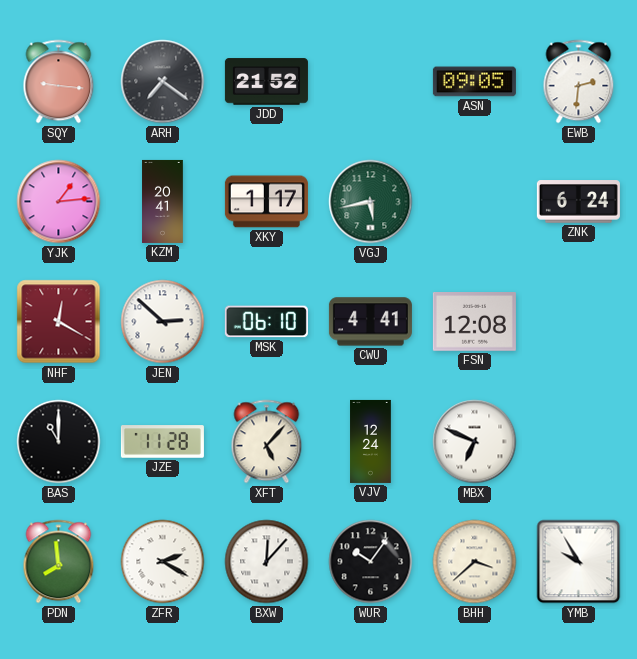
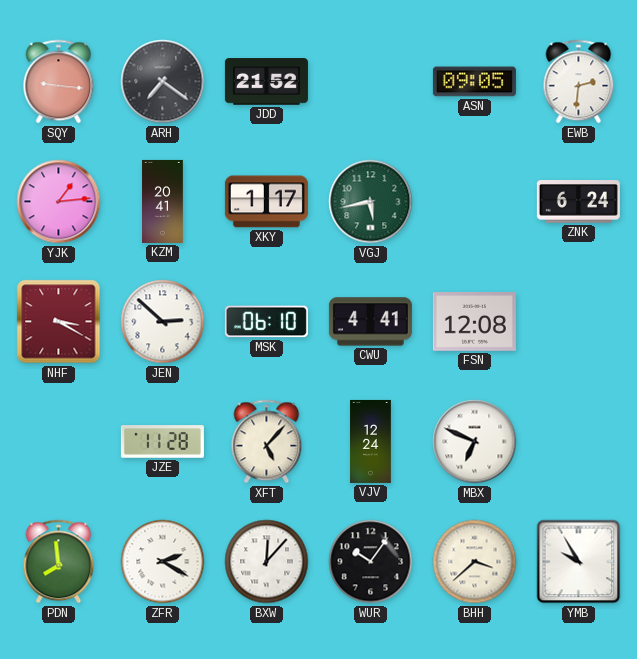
NHF: 12:20 -> 3:20
BAS: 11:00 -> none
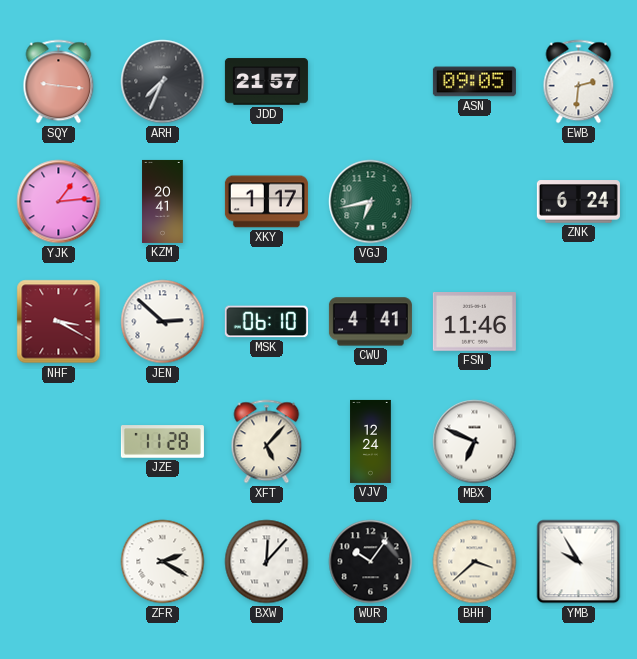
ARH: 7:21 -> 7:34
JDD: 21:52 -> 21:57
VGJ: 5:43 -> 6:43
FSN: 12:08 -> 11:46
PDN: 7:59 -> none
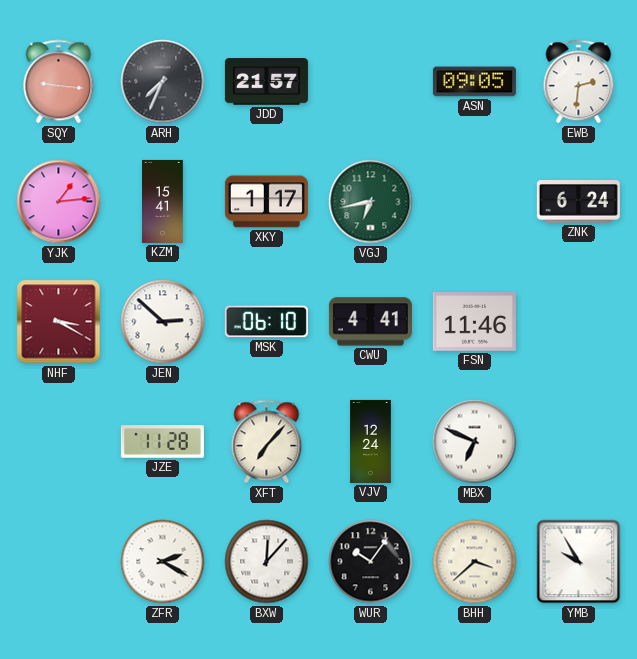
KZM: 20:41 -> 15:41
XFT: 5:07 -> 7:07
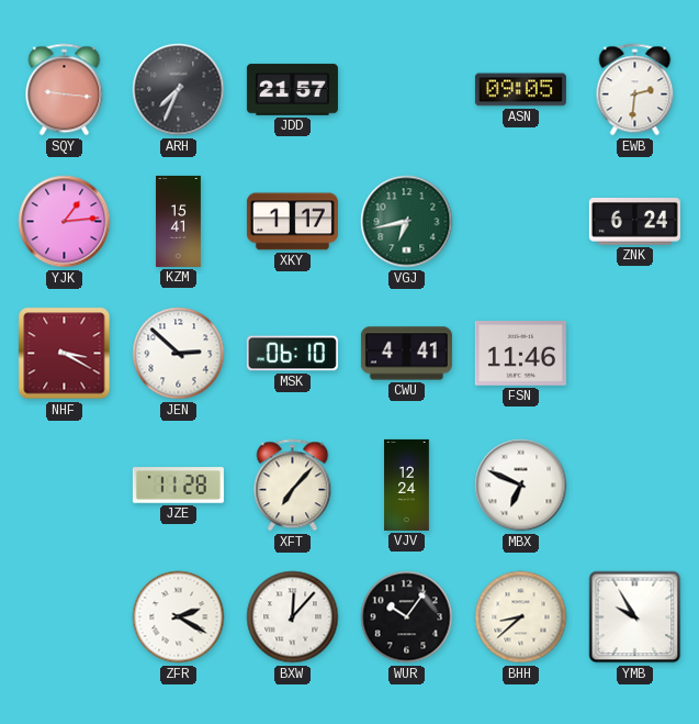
BHH: 3:38 -> 8:38
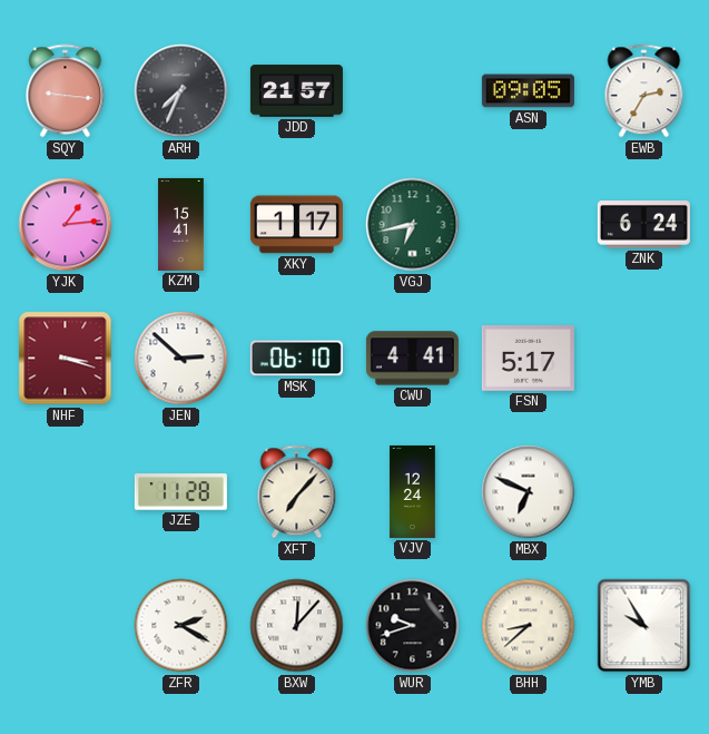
EWB: 2:31 -> 2:35
NHF: 3:20 -> 3:18
FSN: 11:46 -> 5:17
WUR: 10:06 -> 9:42
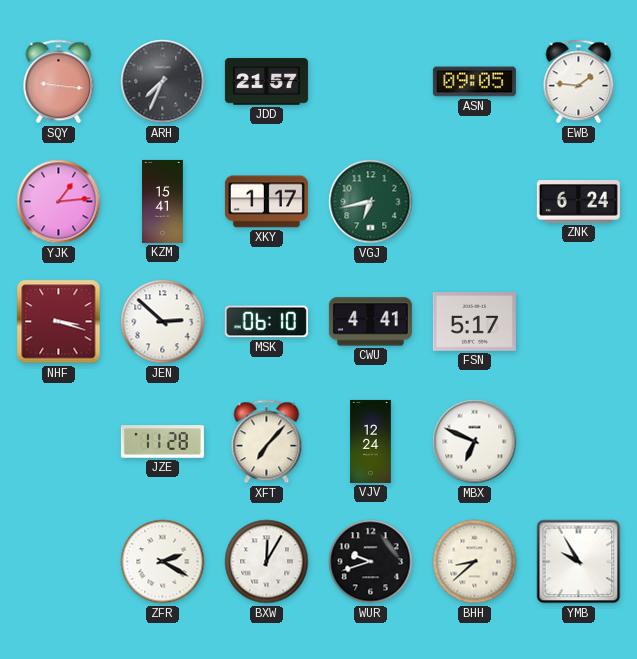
EWB: 2:35 -> 1:46
BXW: 12:07 -> 12:05
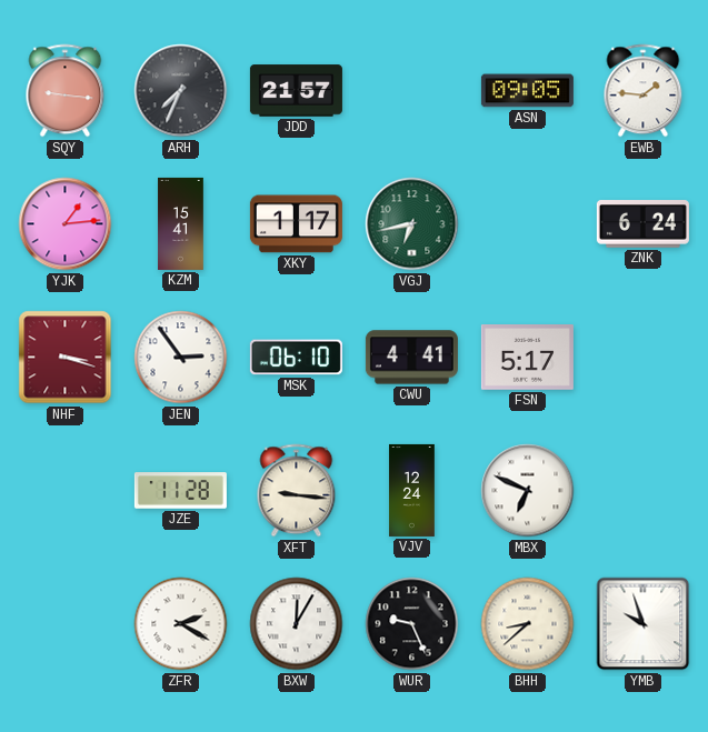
JEN: 2:52 -> 2:54
XFT: 7:07 -> 9:16
WUR: 9:42 -> 9:26
YMB: 9:55 -> 9:57
